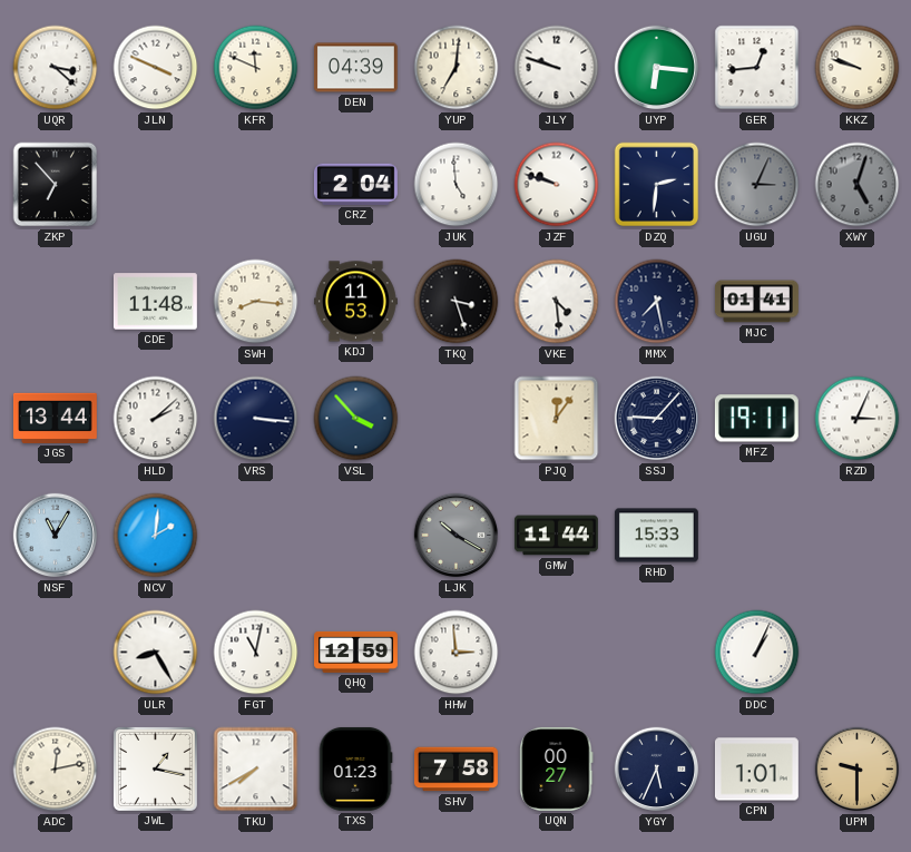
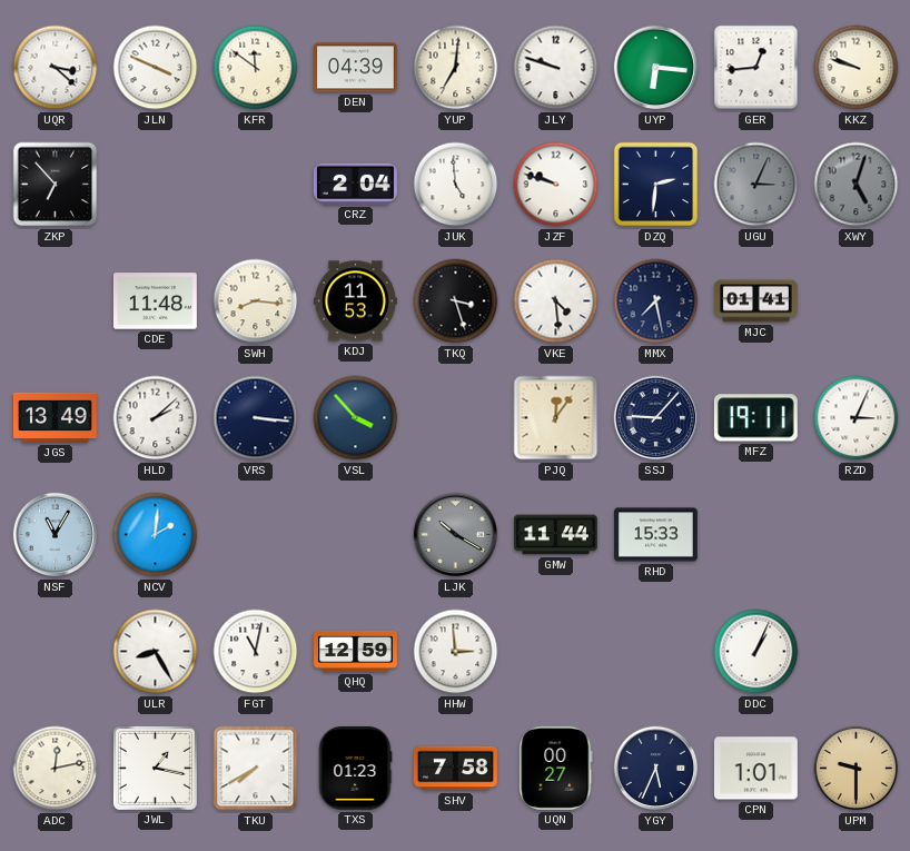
KFR: 11:49 -> 11:51
JGS: 13:44 -> 13:49
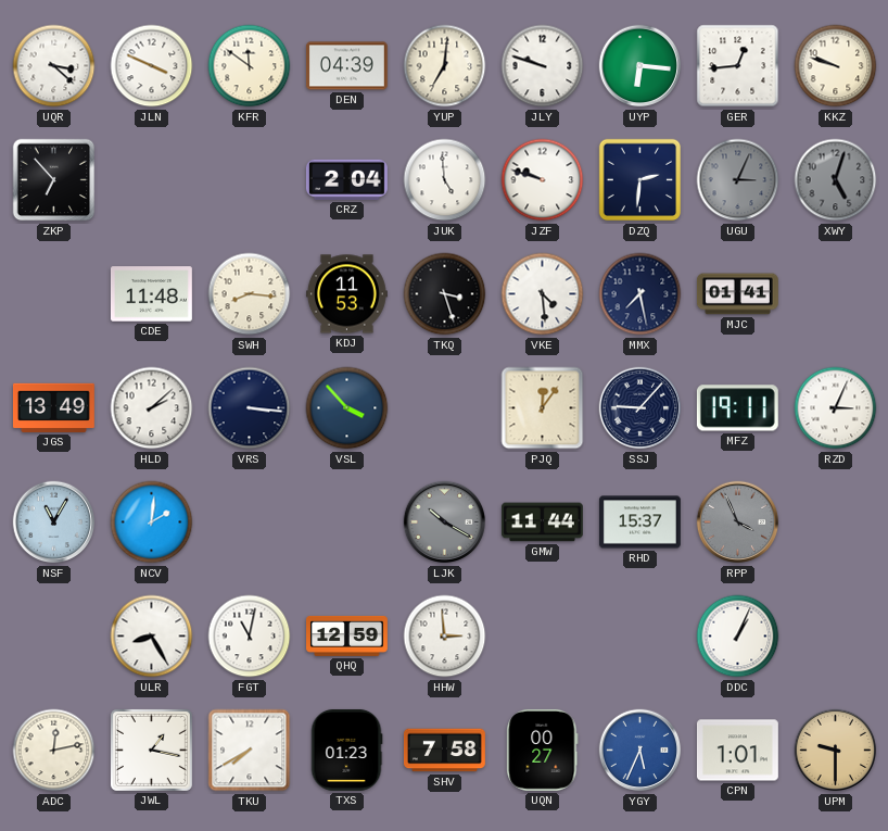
RHD: 15:33 -> 15:37
RPP: none -> 3:56
YGY dial: navy -> blue
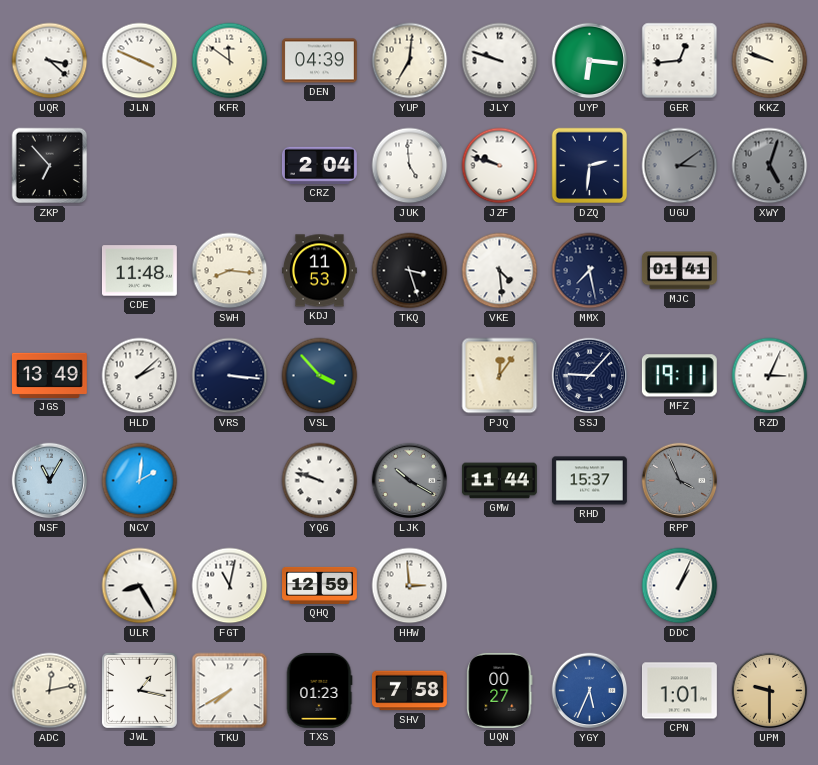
UGU: 3:04 -> 3:09
YQG: none -> 9:48
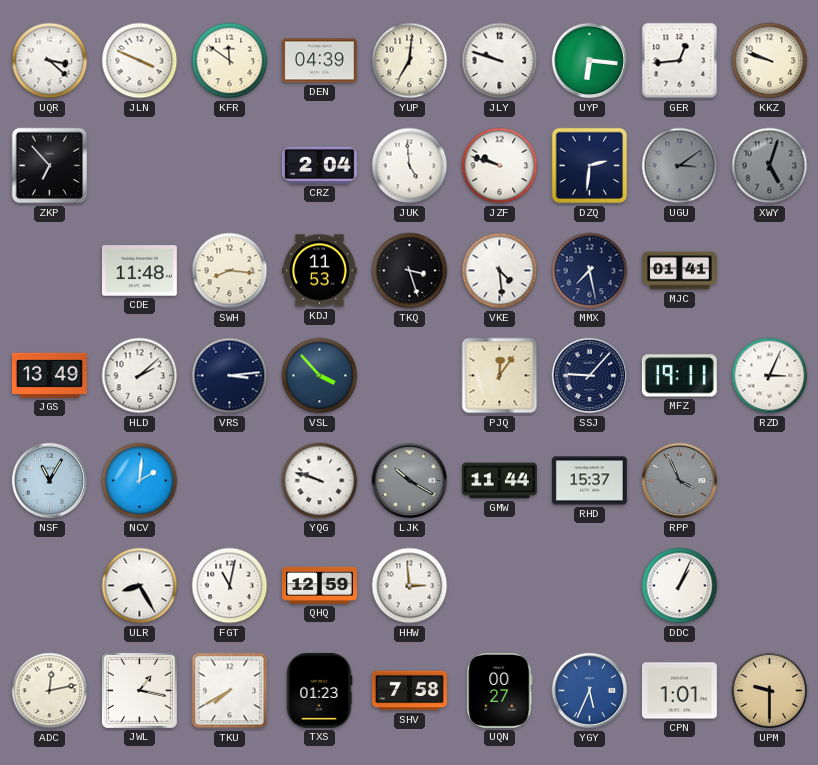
VRS: 3:16 -> 3:14
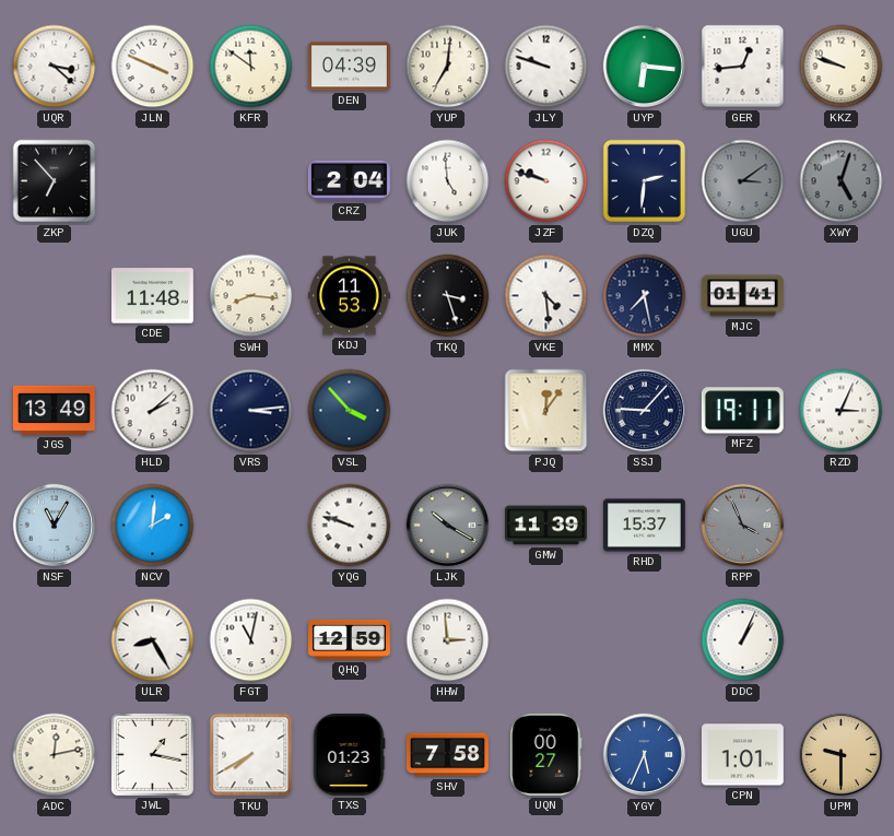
GMW: 11:44 -> 11:39
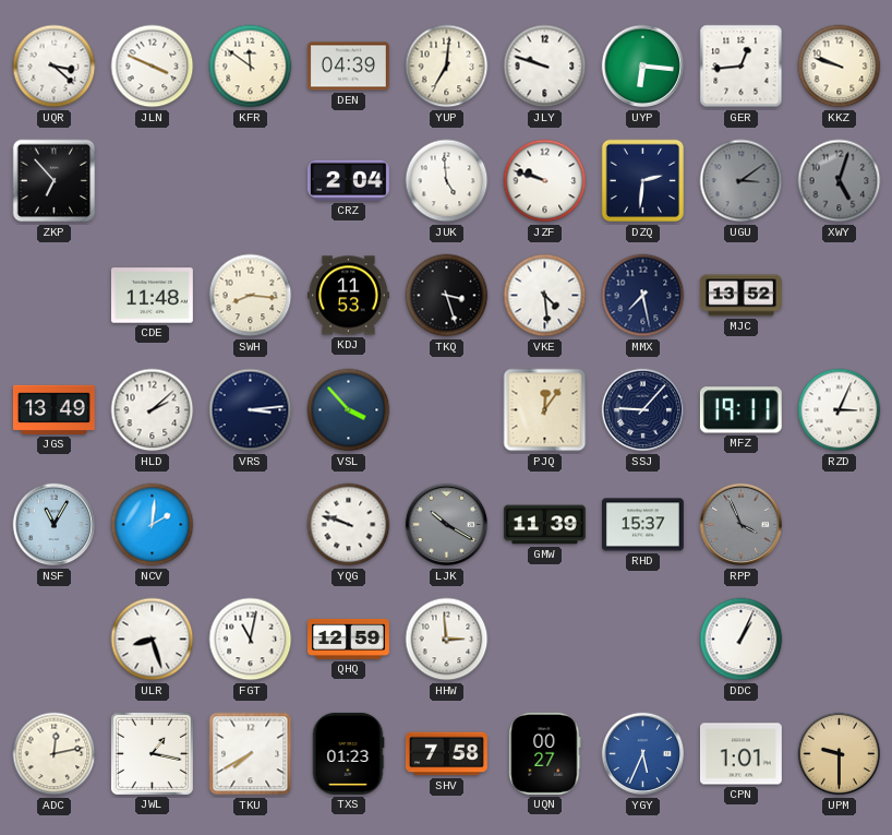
MJC: 01:41 -> 13:52
ULR: 8:25 -> 8:27
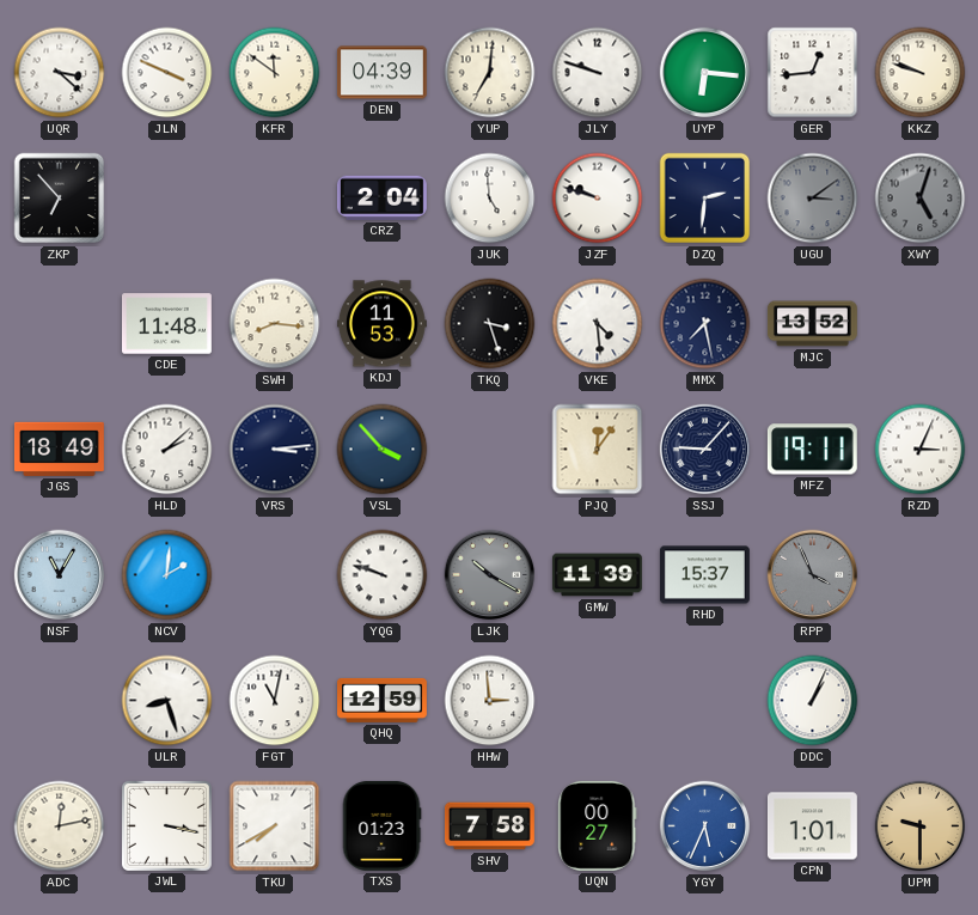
JGS: 13:49 -> 18:49
JWL: 1:17 -> 3:17
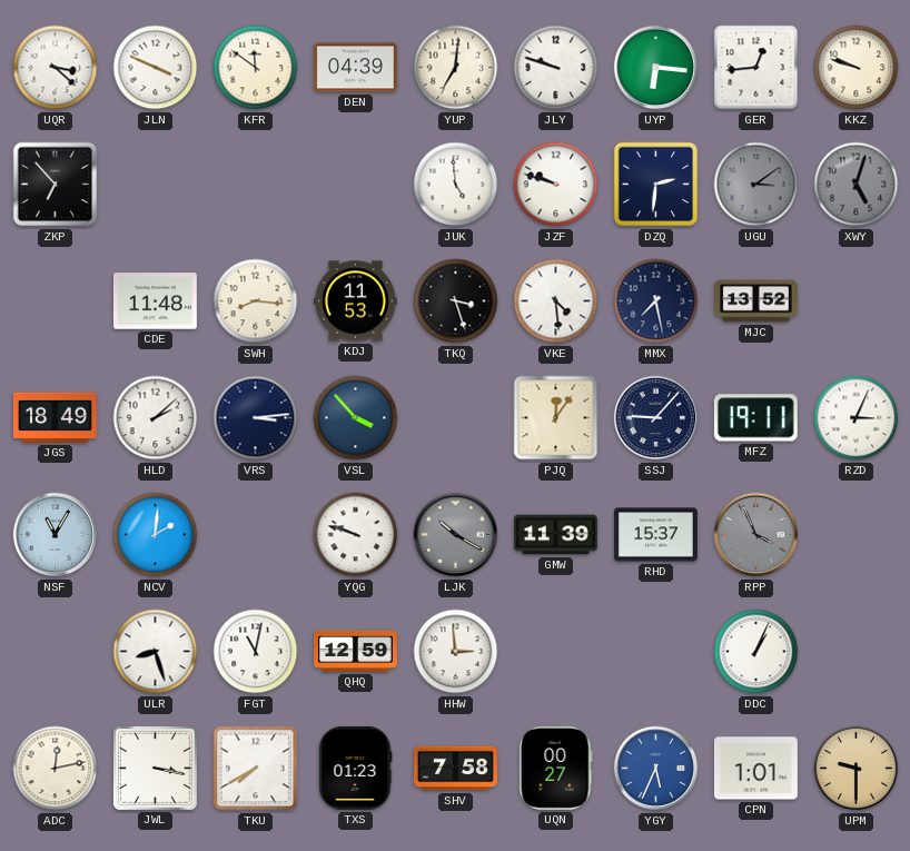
CRZ: 2:04 -> none
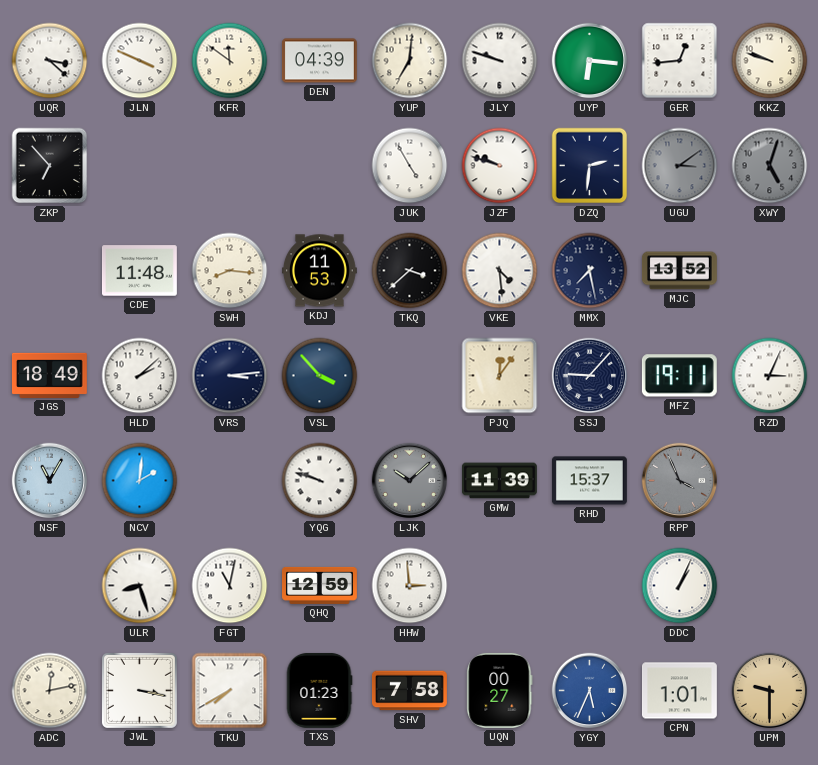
JUK: 4:59 -> 4:55
TKQ: 3:27 -> 3:38
LJK: 10:20 -> 10:08
